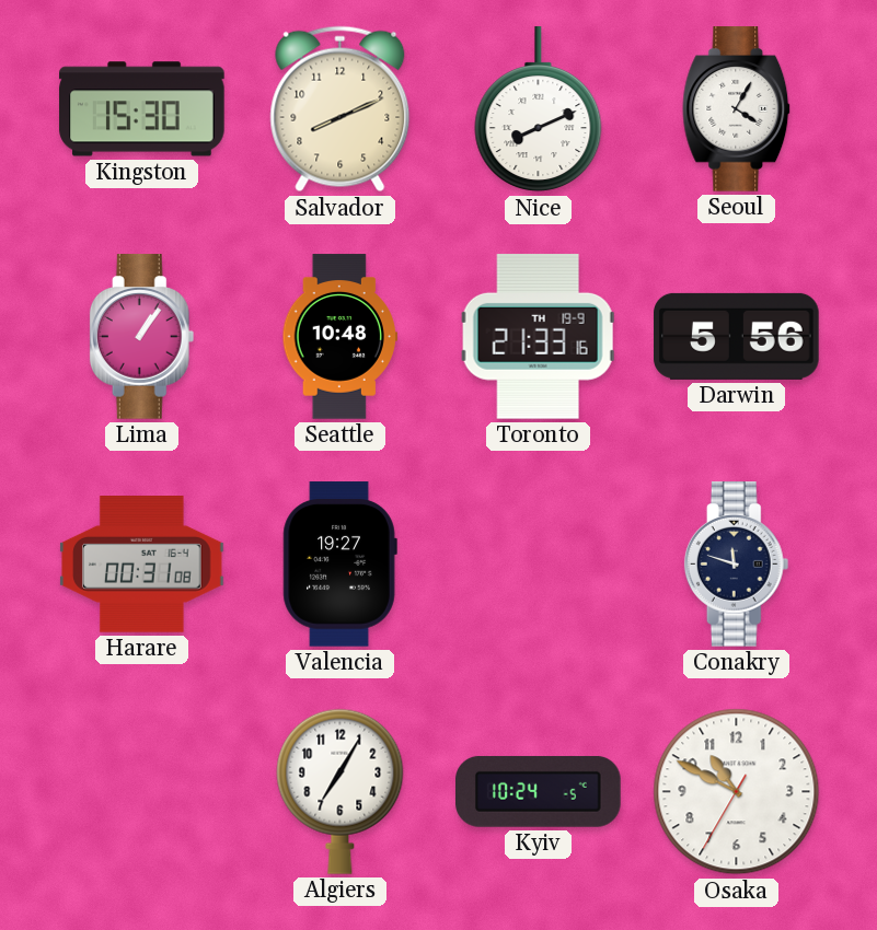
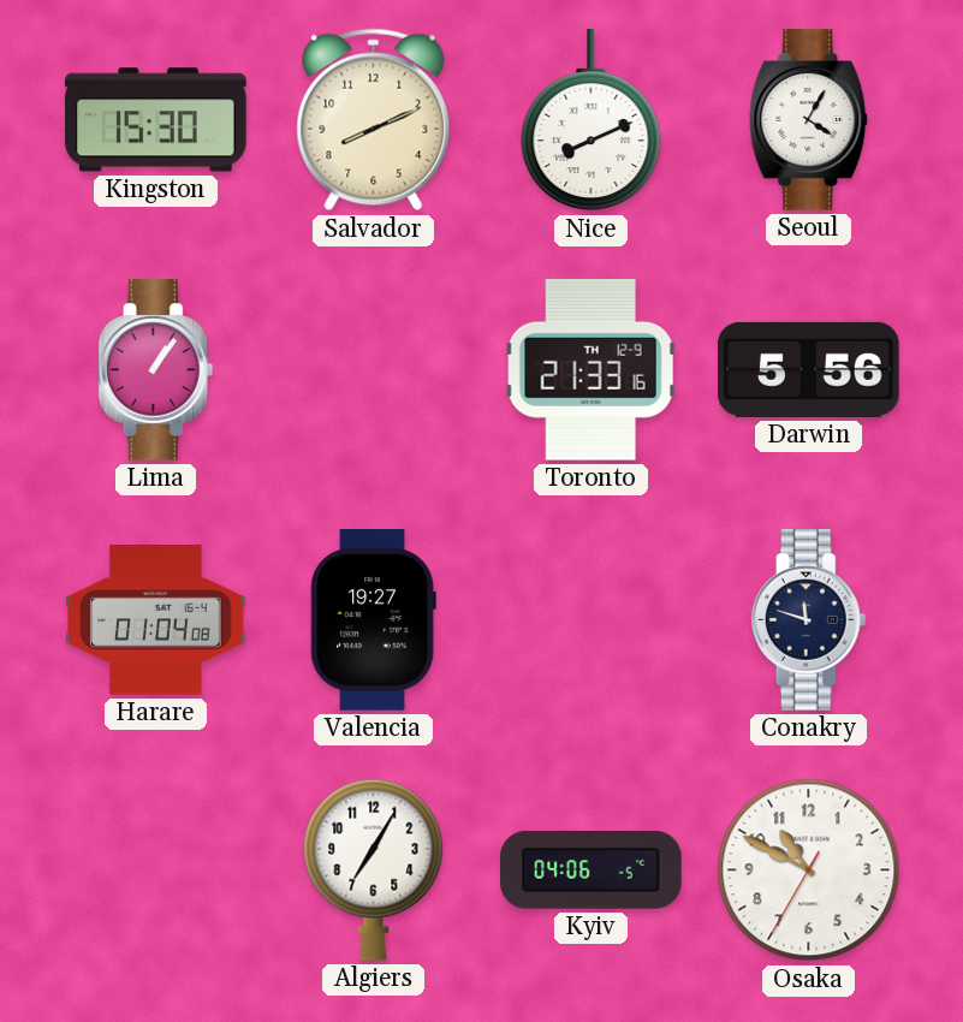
Seattle: 10:48 -> none
Toronto date: TH 19-9 -> TH 12-9
Harare: 00:31 -> 01:04
Kyiv: 10:24 -> 04:06
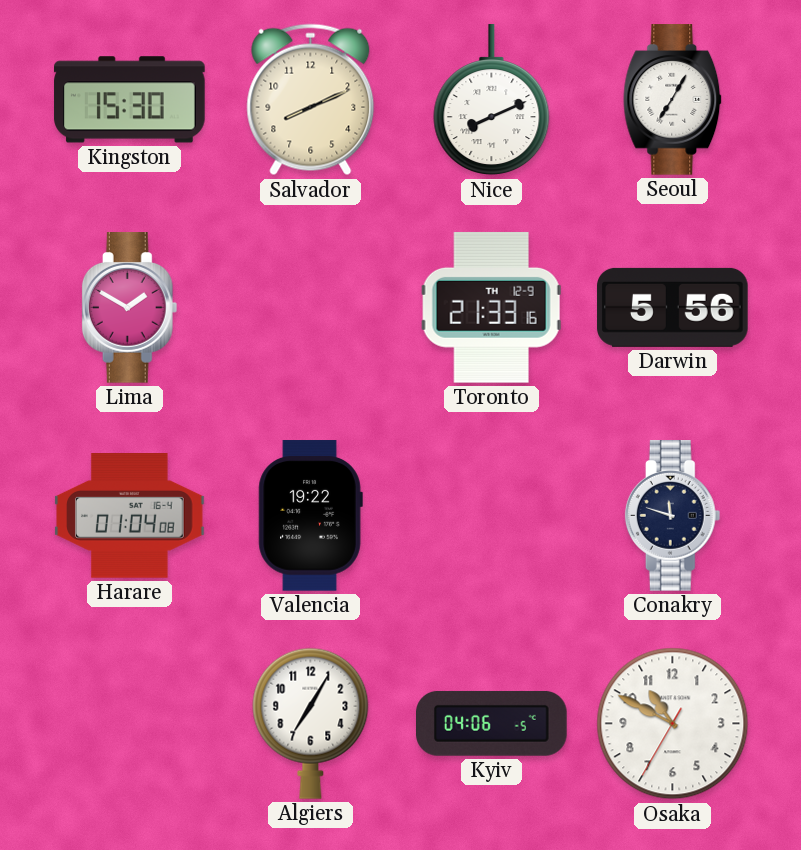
Seoul: 4:05 -> 7:05
Lima: 1:06 -> 1:50
Valencia: 19:27 -> 19:22
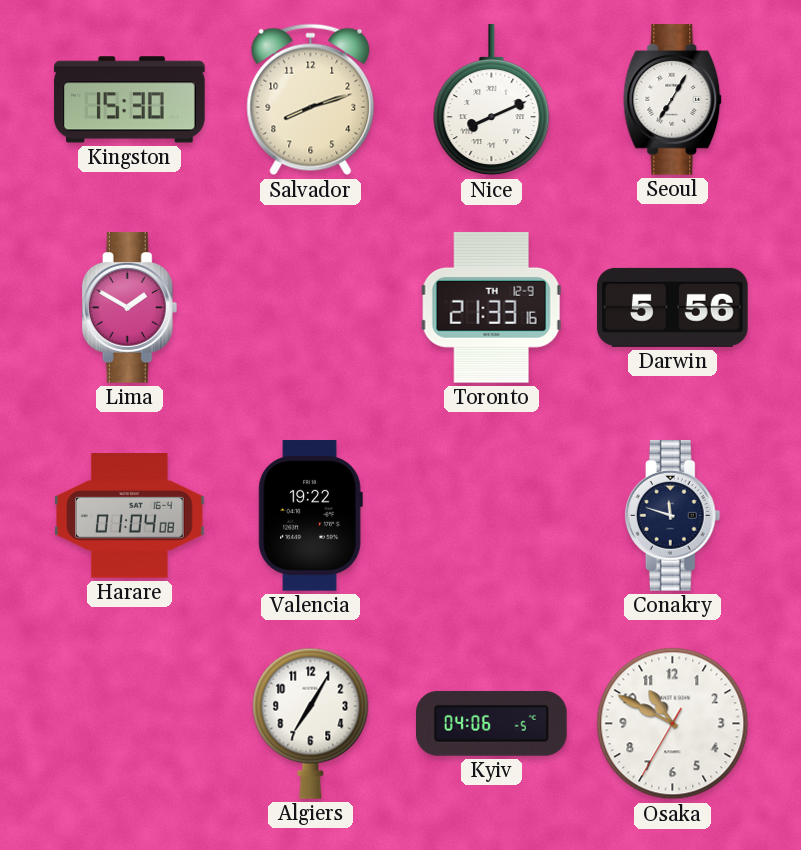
Salvador: 8:11 -> 8:12
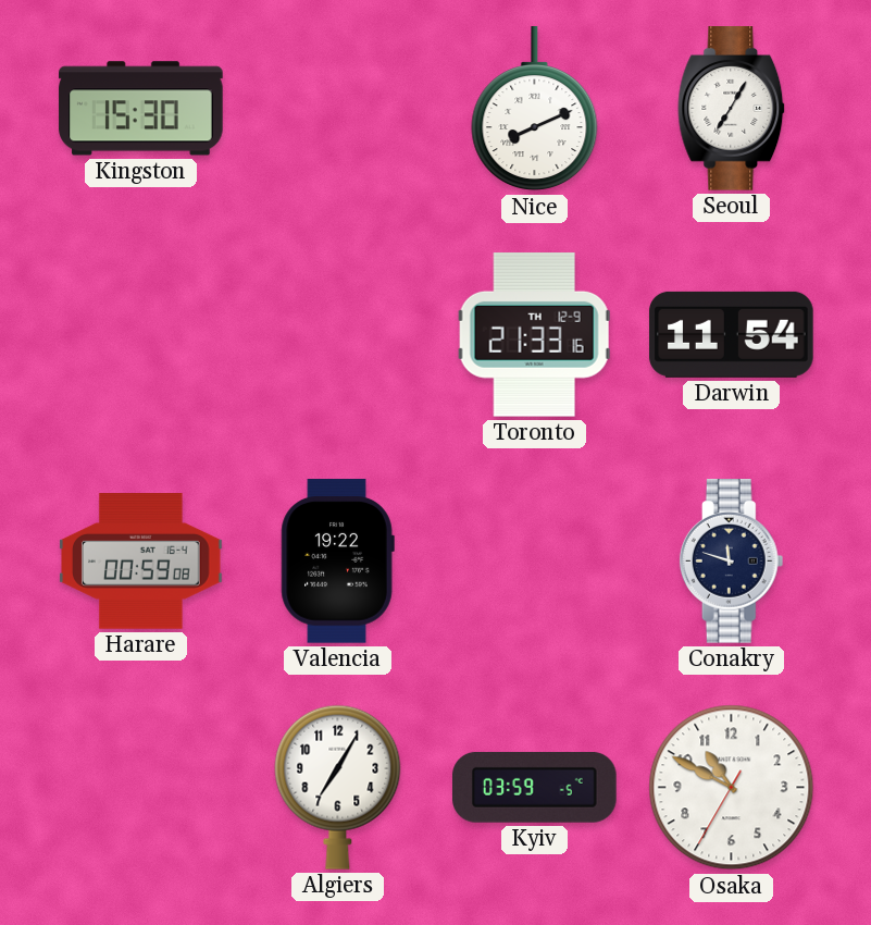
Salvador: 8:12 -> none
Lima: 1:50 -> none
Darwin: 5:56 -> 11:54
Harare: 01:04 -> 00:59
Kyiv: 04:06 -> 03:59
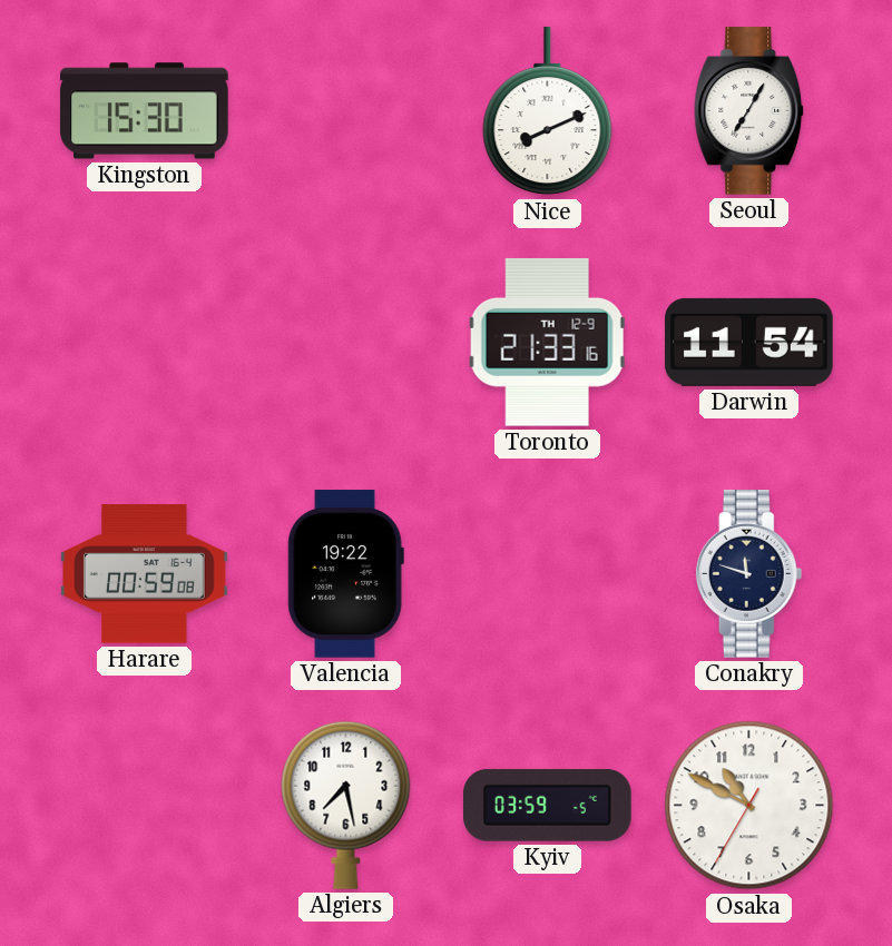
Algiers: 7:05 -> 7:28
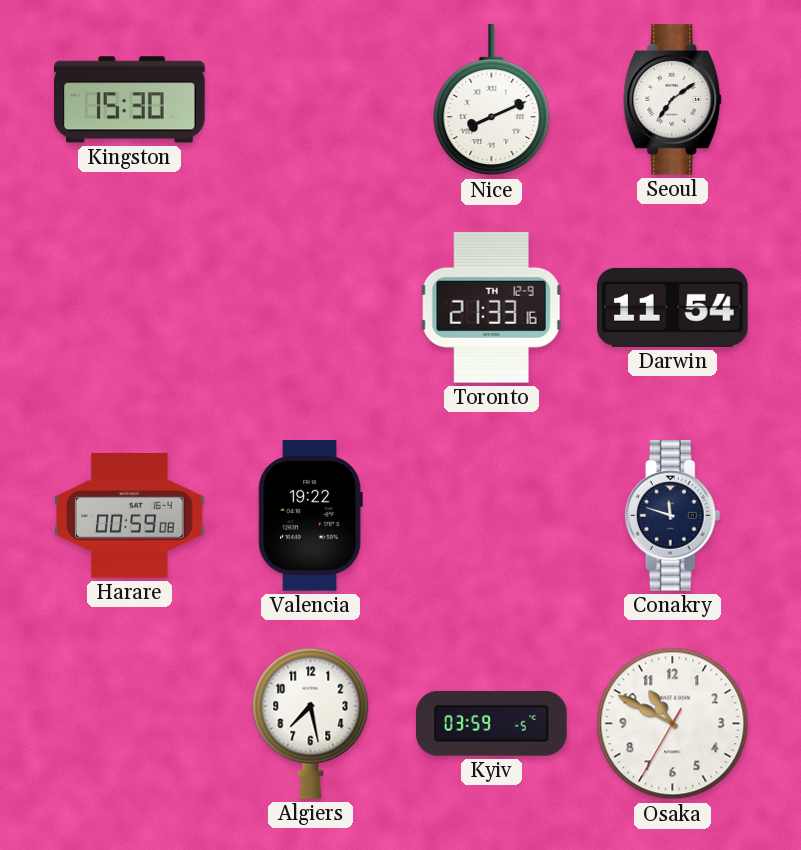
Seoul: 7:05 -> 7:09
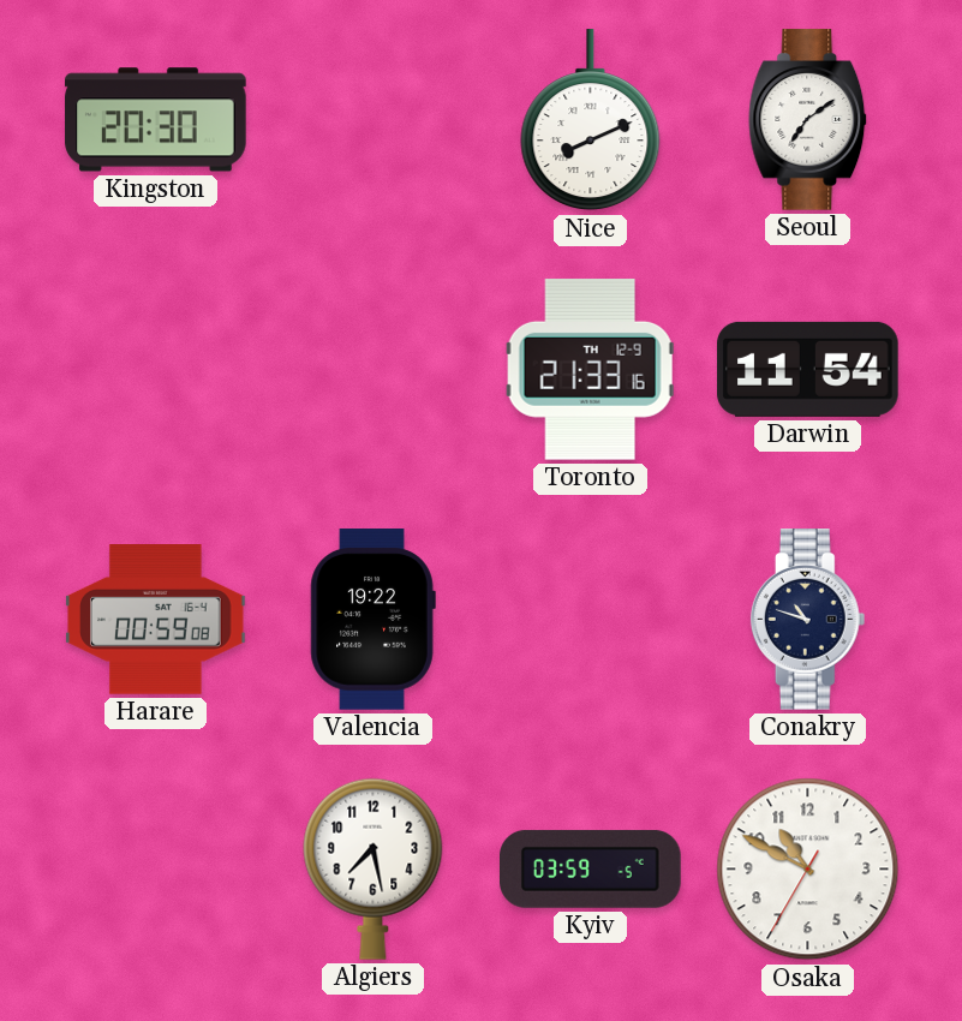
Kingston: 15:30 -> 20:30
Conakry: 11:48 -> 10:48
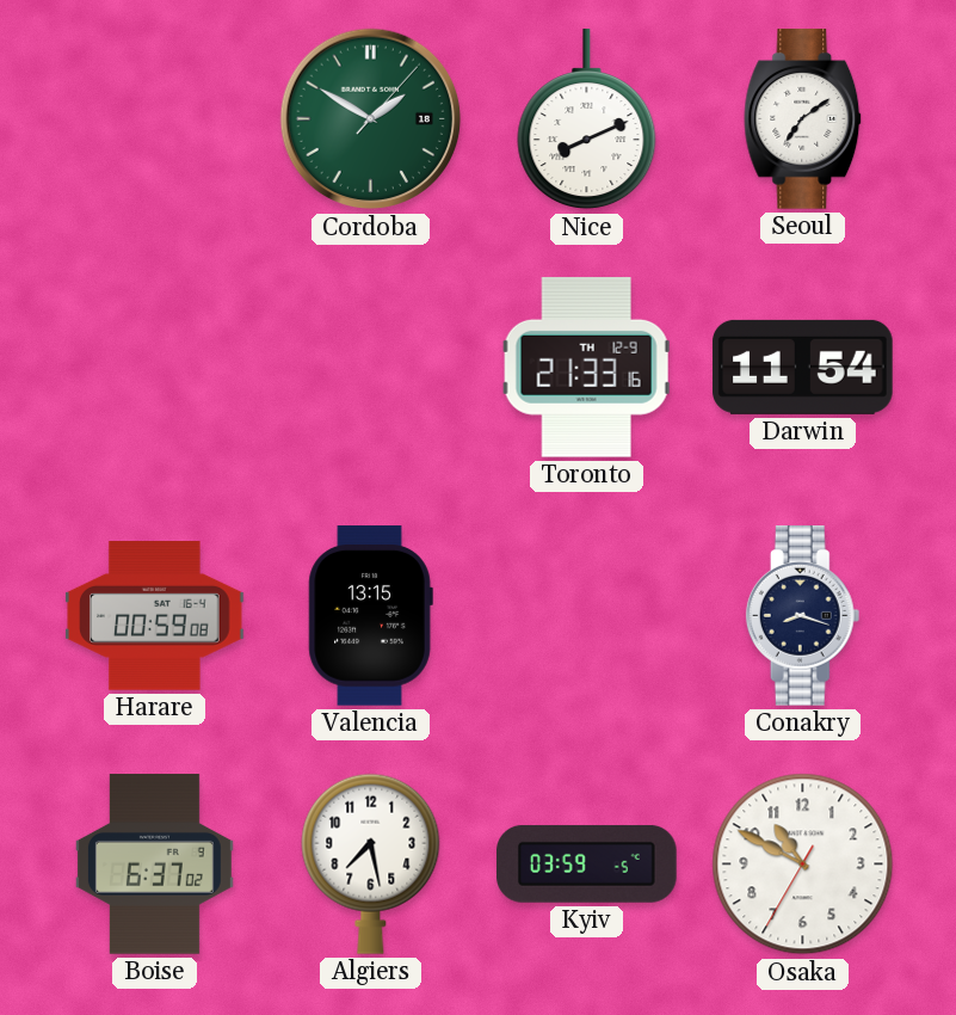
Kingston: 20:30 -> none
Cordoba: none -> 1:50
Valencia: 19:22 -> 13:15
Conakry: 10:48 -> 8:18
Boise: none -> 6:37
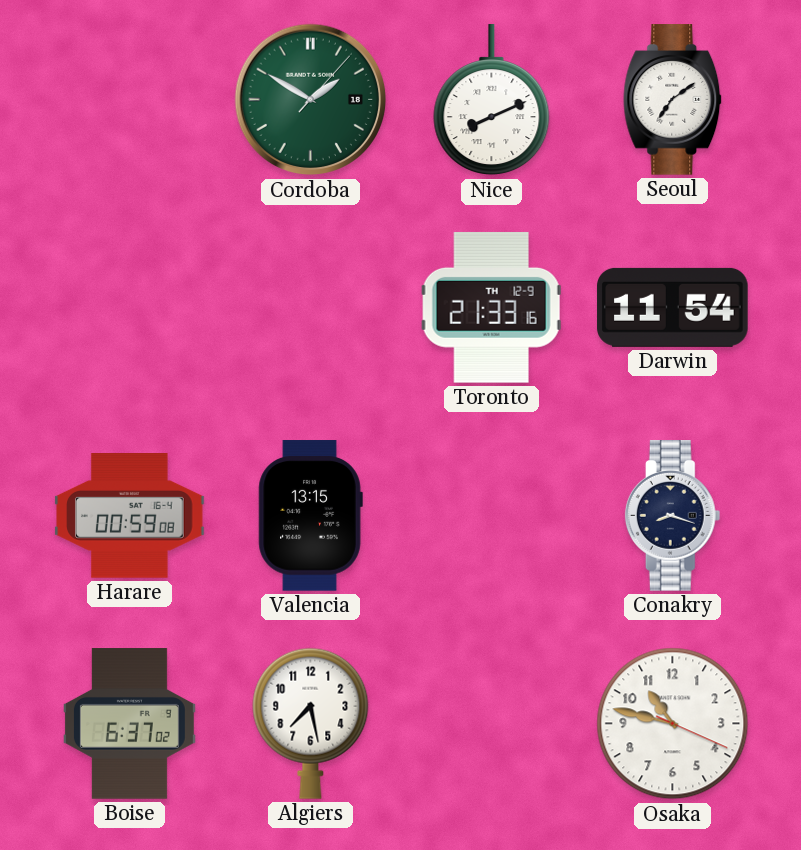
Kyiv: 03:59 -> none
Osaka: 10:49 -> 10:47
